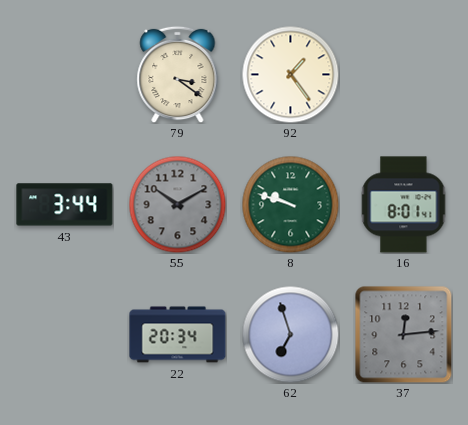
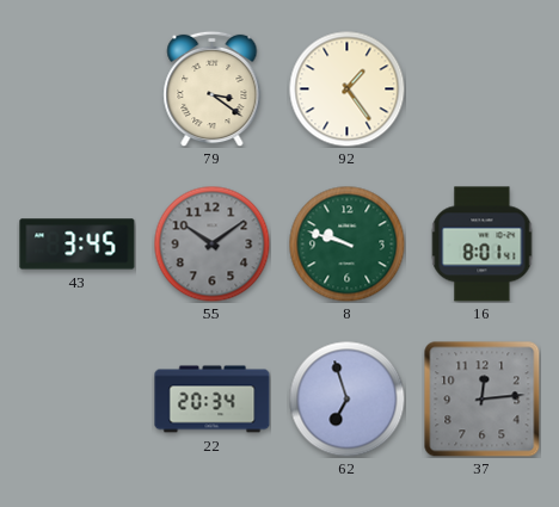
43: 3:44 -> 3:45
55: 10:10 -> 10:09
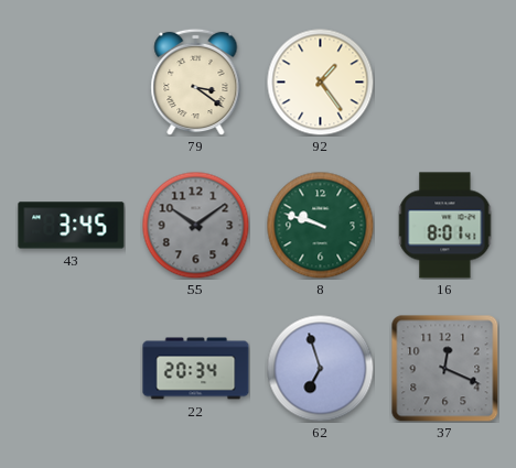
37: 12:14 -> 12:19
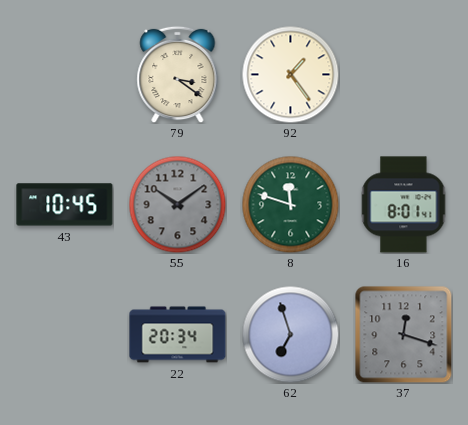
43: 3:45 -> 10:45
8: 9:48 -> 11:48
37: 12:19 -> 12:18
